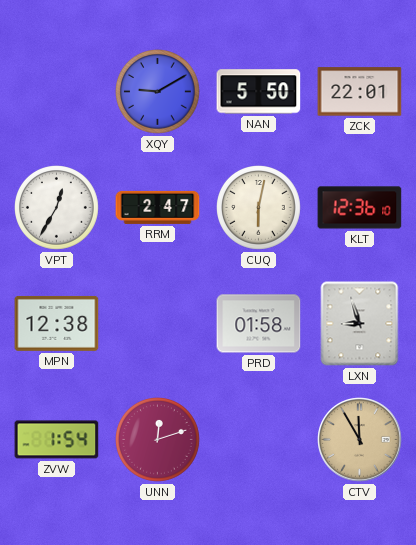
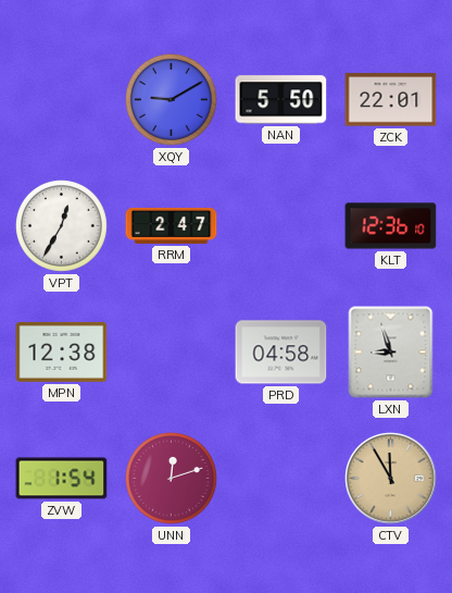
CUQ: 6:02 -> none
PRD: 01:58 -> 04:58
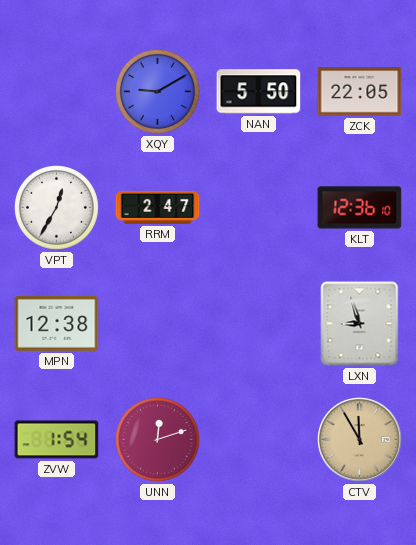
ZCK: 22:01 -> 22:05
PRD: 04:58 -> none
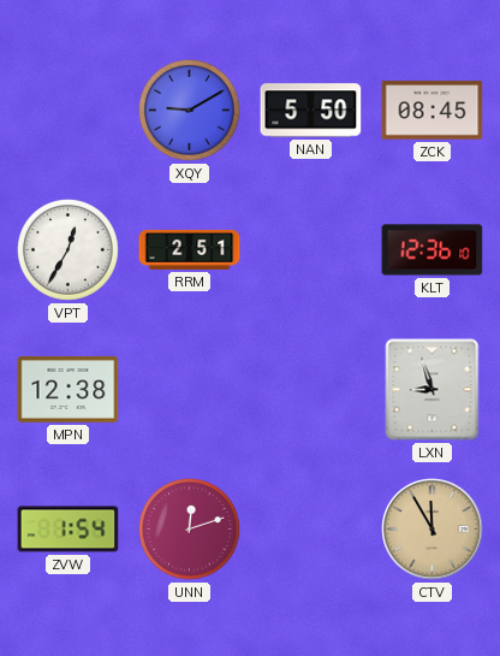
ZCK: 22:05 -> 08:45
RRM: 2:47 -> 2:51
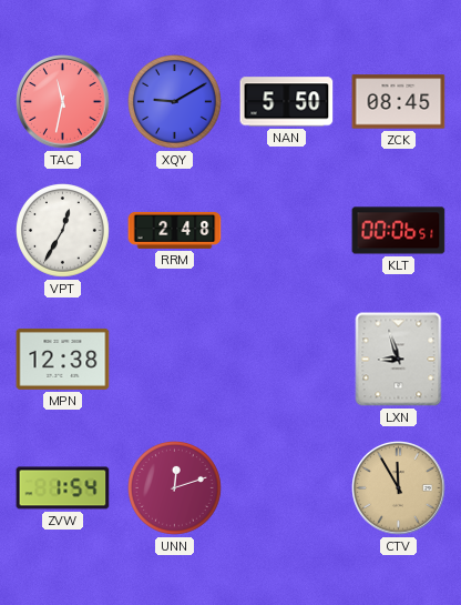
TAC: none -> 11:32
RRM: 2:51 -> 2:48
KLT: 12:36 -> 00:06
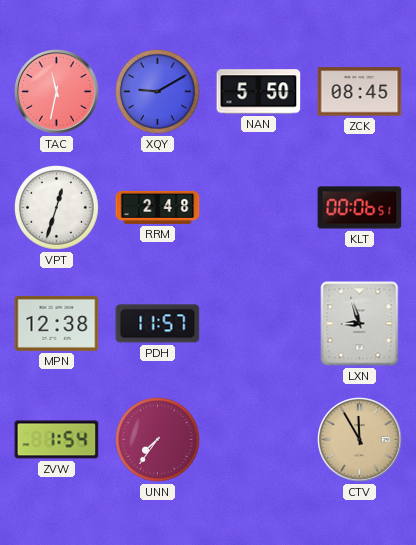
VPT: 12:35 -> 12:33
PDH: none -> 11:57
UNN: 12:12 -> 7:36
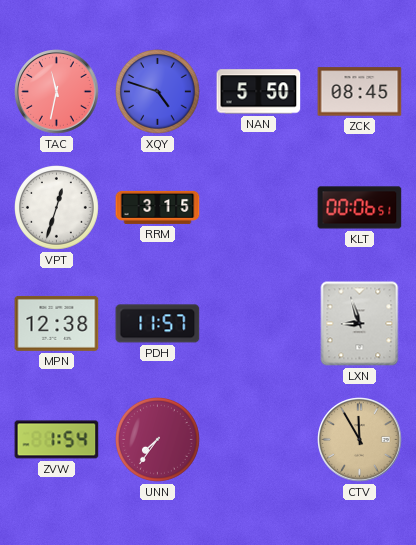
XQY: 9:10 -> 4:48
RRM: 2:48 -> 3:15
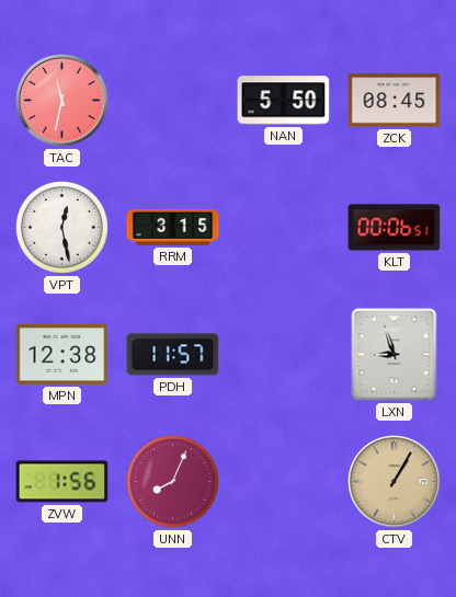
XQY: 4:48 -> none
VPT: 12:33 -> 12:28
ZVW: 1:54 -> 1:56
UNN: 7:36 -> 8:04
CTV: 11:55 -> 1:05
